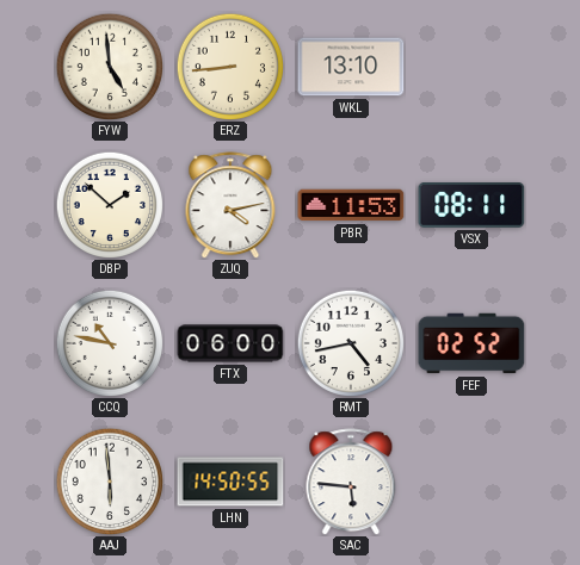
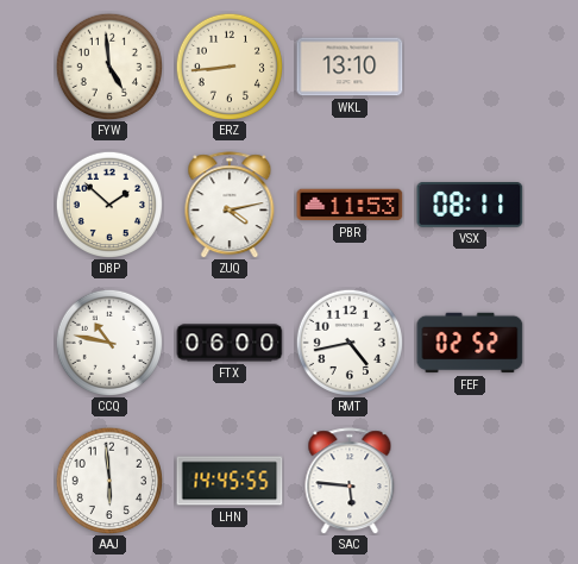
LHN: 14:50 -> 14:45
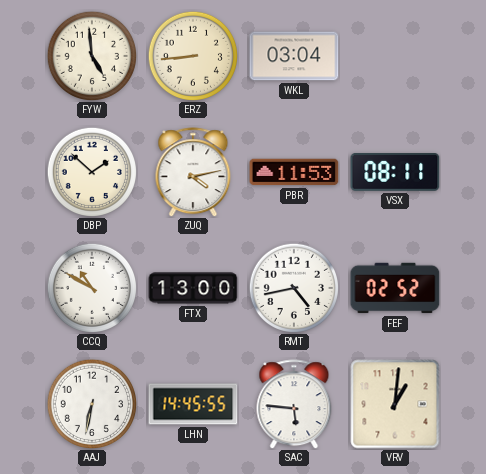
WKL: 13:10 -> 03:04
CCQ: 10:47 -> 10:50
FTX: 06:00 -> 13:00
AAJ: 5:59 -> 6:32
VRV: none -> 1:01
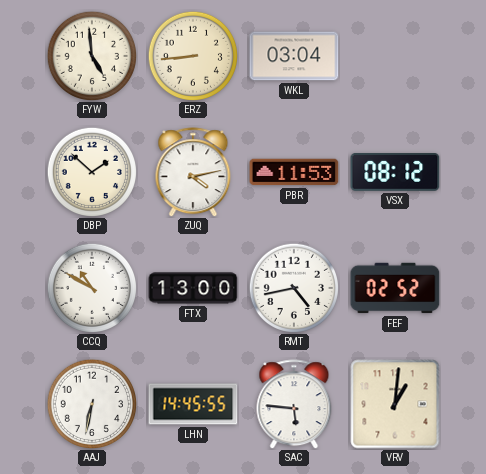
VSX: 08:11 -> 08:12
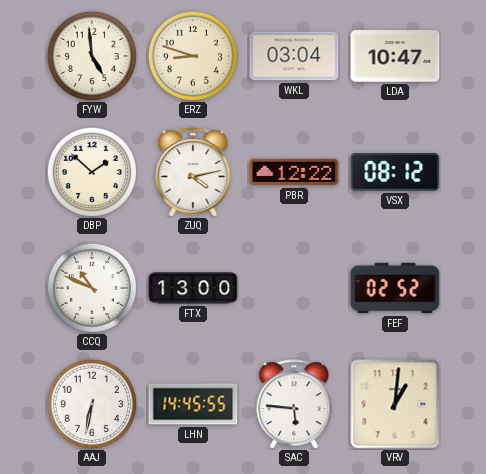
ERZ: 8:44 -> 8:48
LDA: none -> 10:47
PBR: 11:53 -> 12:22
CCQ: 10:50 -> 10:49
RMT: 4:43 -> none
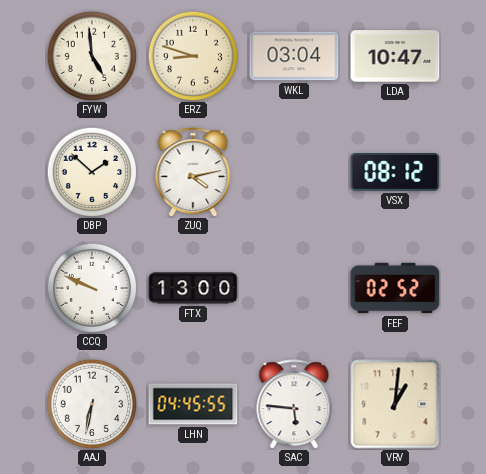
PBR: 12:22 -> none
CCQ: 10:49 -> 9:49
LHN: 14:45 -> 04:45
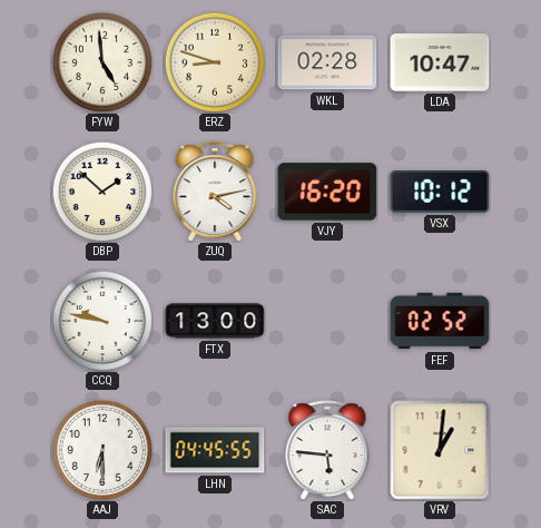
WKL: 03:04 -> 02:28
VJY: none -> 16:20
VSX: 08:12 -> 10:12
CCQ: 9:49 -> 9:47
AAJ: 6:32 -> 6:30
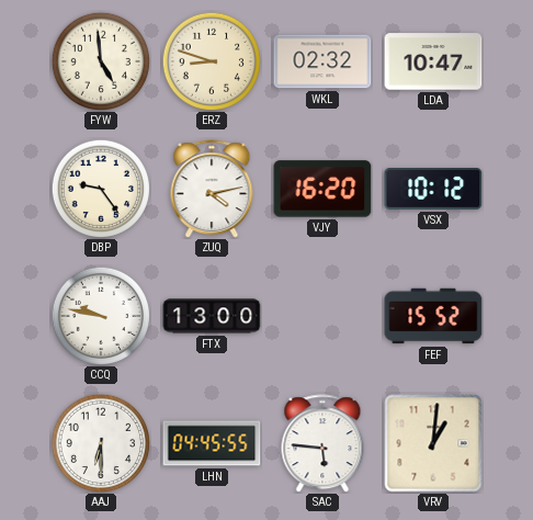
WKL: 02:28 -> 02:32
DBP: 1:52 -> 9:24
FEF: 02:52 -> 15:52
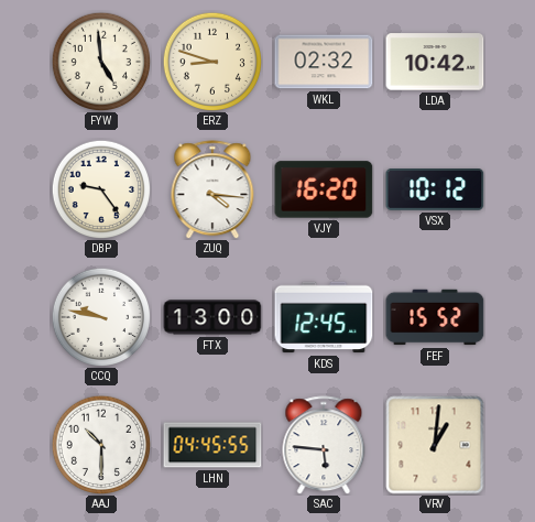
LDA: 10:47 -> 10:42
ZUQ: 4:13 -> 4:16
KDS: none -> 12:45
AAJ: 6:30 -> 10:30
